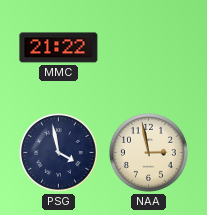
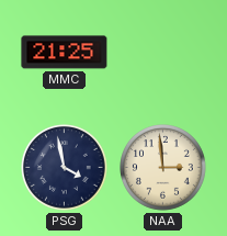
MMC: 21:22 -> 21:25
NAA: 2:58 -> 2:59
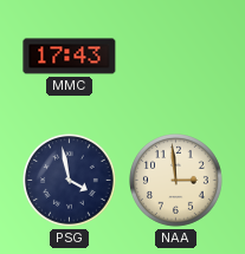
MMC: 21:25 -> 17:43
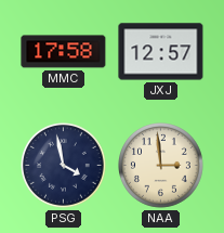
MMC: 17:43 -> 17:58
JXJ: none -> 12:57
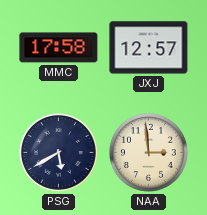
PSG: 3:58 -> 5:40
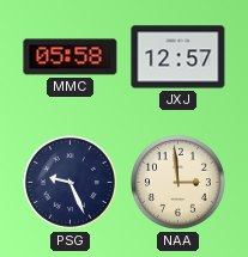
MMC: 17:58 -> 05:58
PSG: 5:40 -> 9:26
